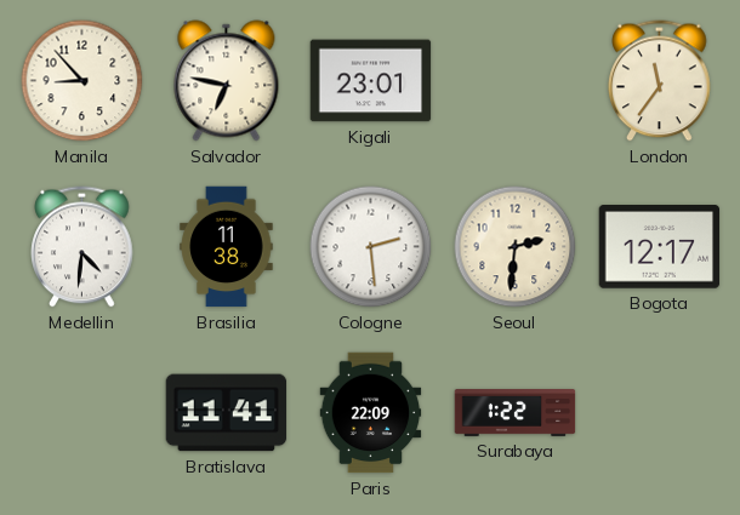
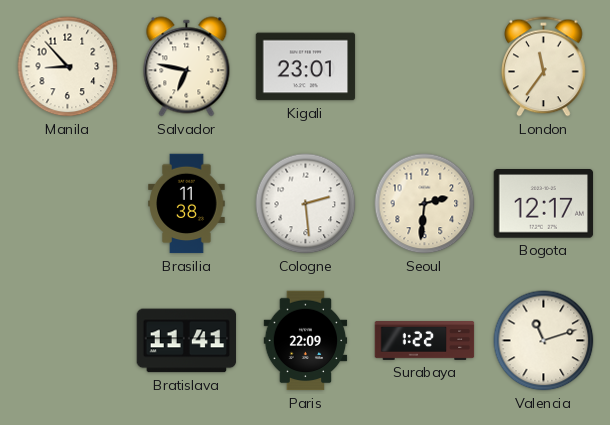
Medellin: 4:31 -> none
Valencia: none -> 11:12
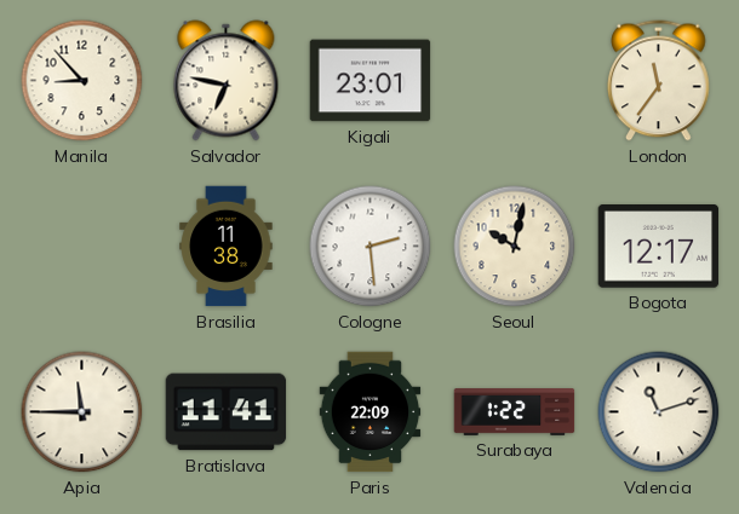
Seoul: 2:31 -> 10:02
Apia: none -> 11:45
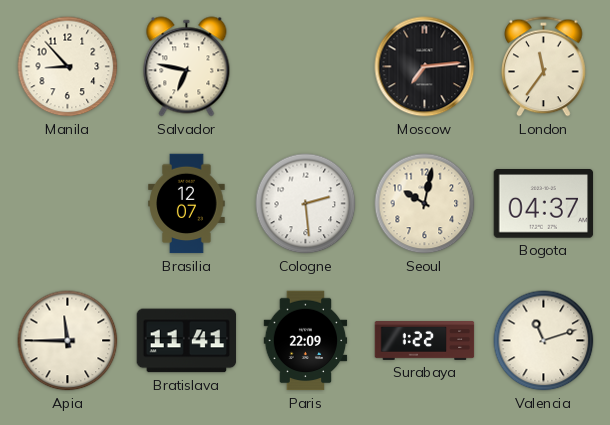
Kigali: 23:01 -> none
Moscow: none -> 7:14
Brasilia: 11:38 -> 12:07
Bogota: 12:17 -> 04:37
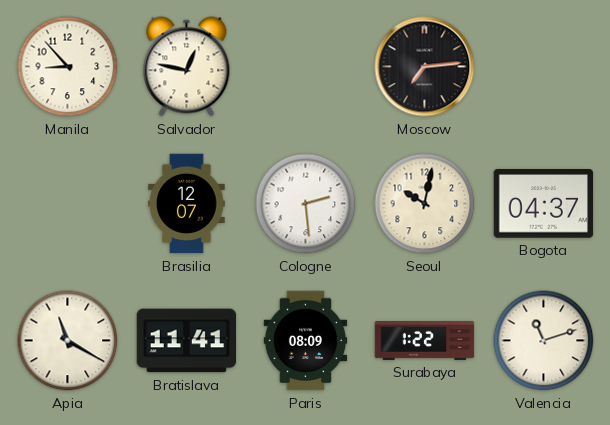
Salvador: 6:47 -> 12:47
London: 11:36 -> none
Apia: 11:45 -> 11:20
Paris: 22:09 -> 08:09
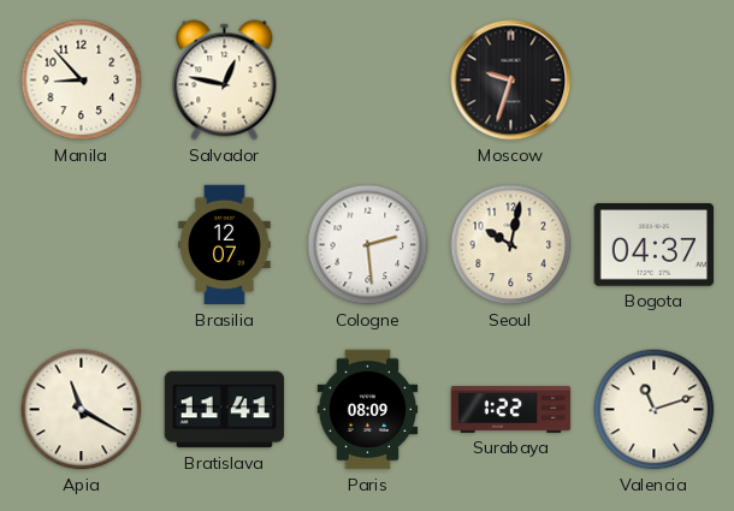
Moscow: 7:14 -> 9:33
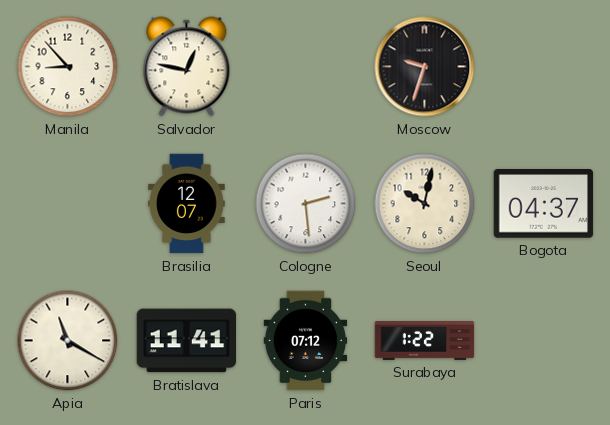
Paris: 08:09 -> 07:12
Valencia: 11:12 -> none
